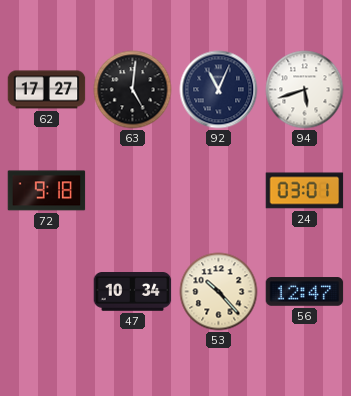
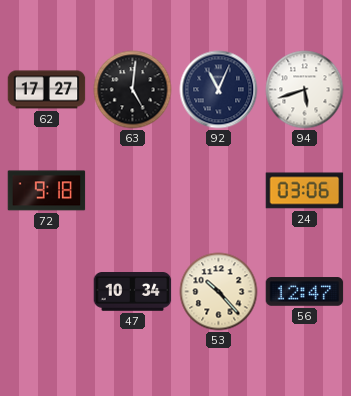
24: 03:01 -> 03:06
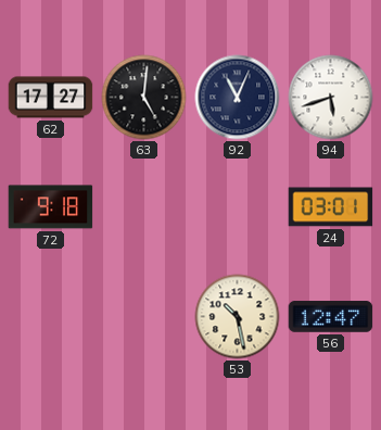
24: 03:06 -> 03:01
47: 10:34 -> none
53: 10:23 -> 10:28
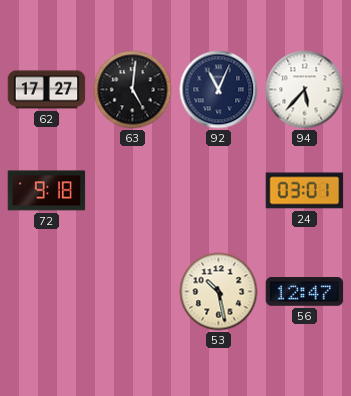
94: 5:42 -> 5:37
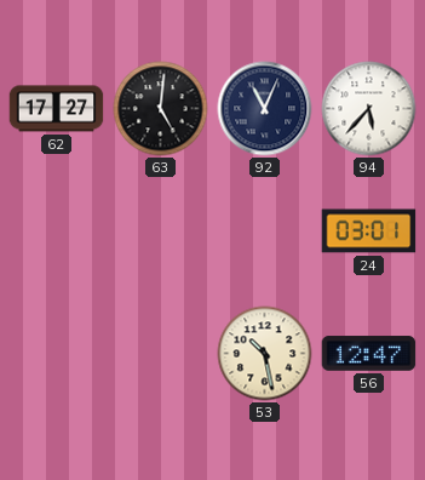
72: 9:18 -> none
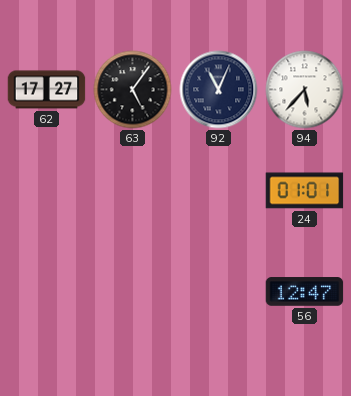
63: 5:01 -> 5:06
24: 03:01 -> 01:01
53: 10:28 -> none
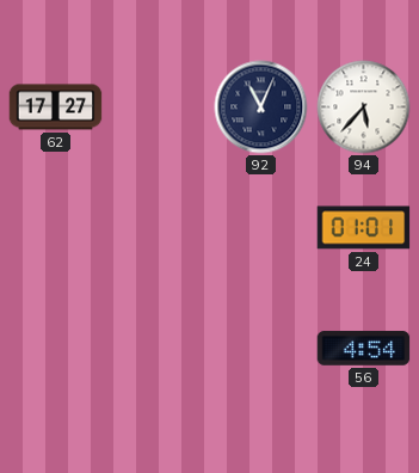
63: 5:06 -> none
56: 12:47 -> 4:54
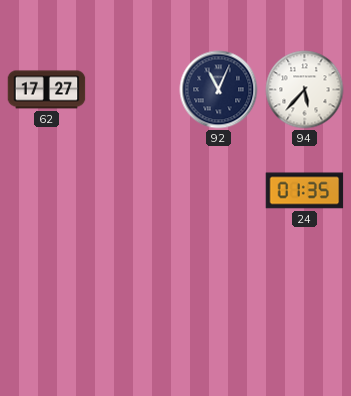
24: 01:01 -> 01:35
56: 4:54 -> none
